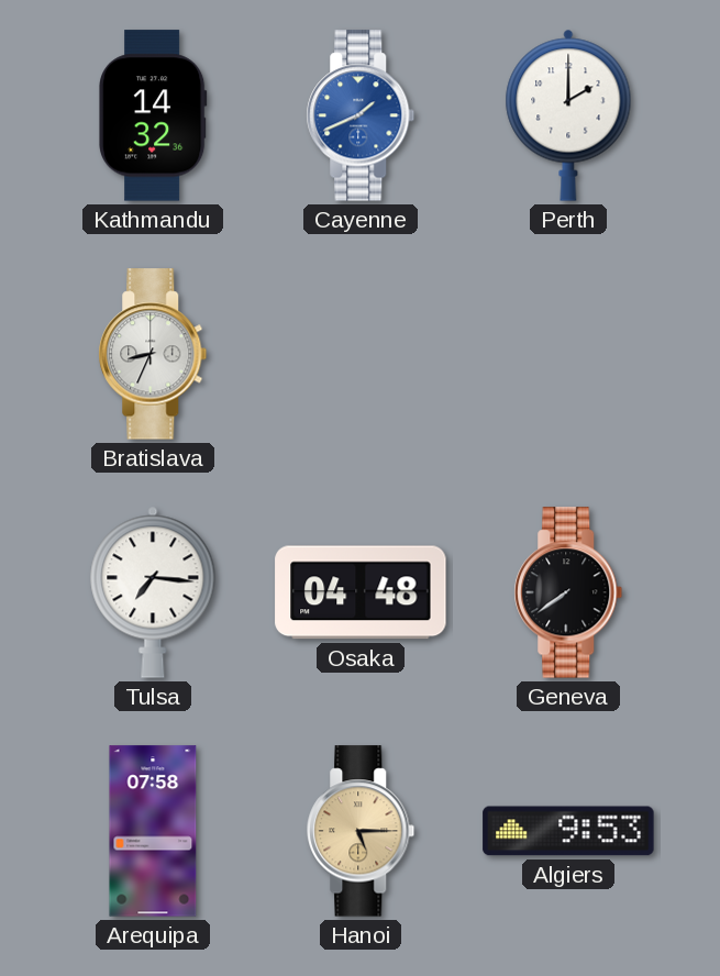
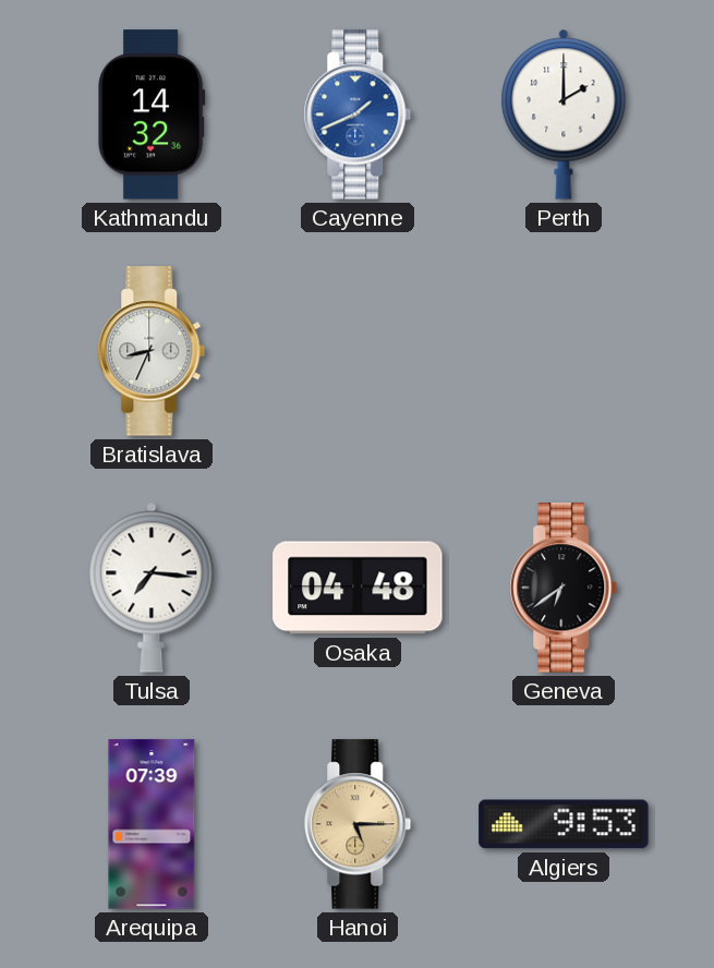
Geneva: 7:39 -> 6:39
Arequipa: 07:58 -> 07:39
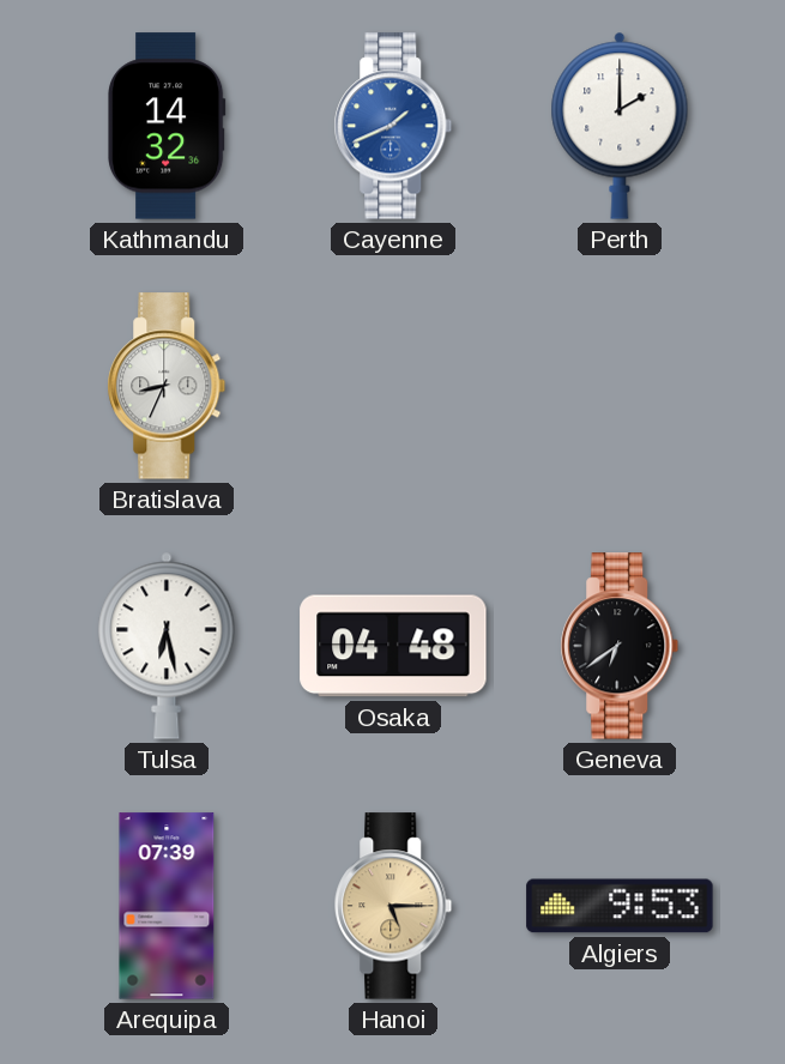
Tulsa: 7:16 -> 6:28
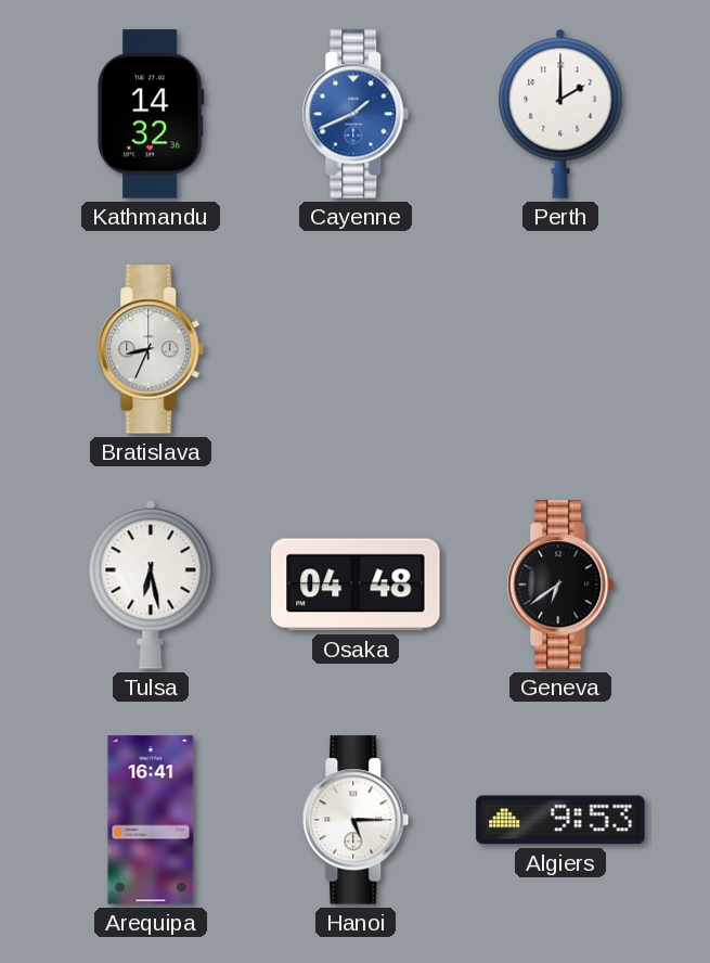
Arequipa: 07:39 -> 16:41
Hanoi dial: champagne -> white
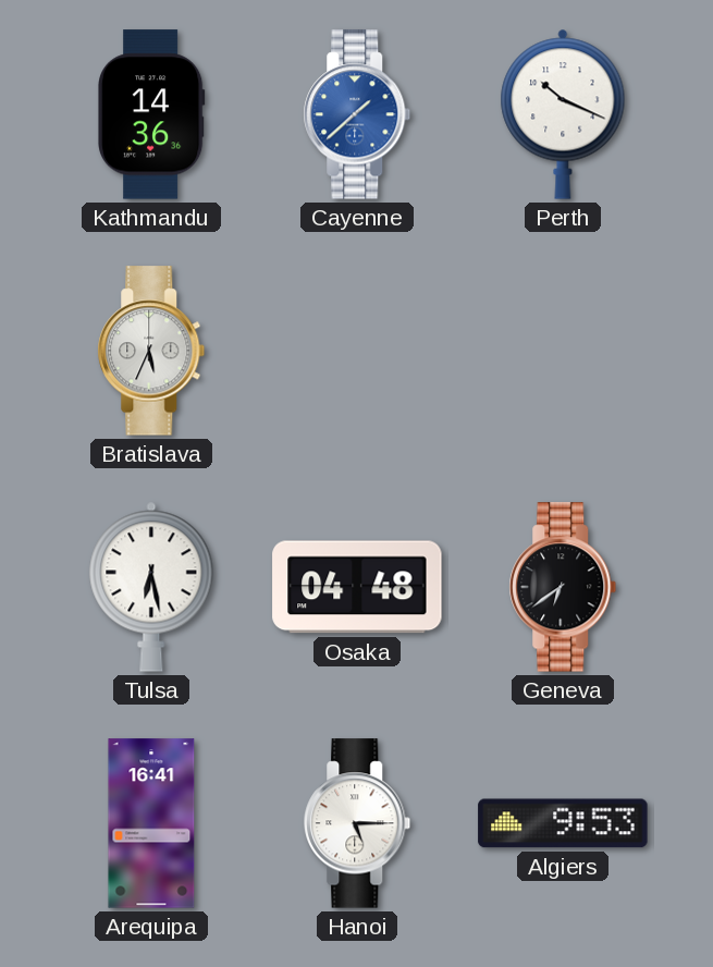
Kathmandu: 14:32 -> 14:36
Cayenne: 1:41 -> 1:38
Perth: 2:00 -> 10:19
Bratislava: 8:34 -> 5:34
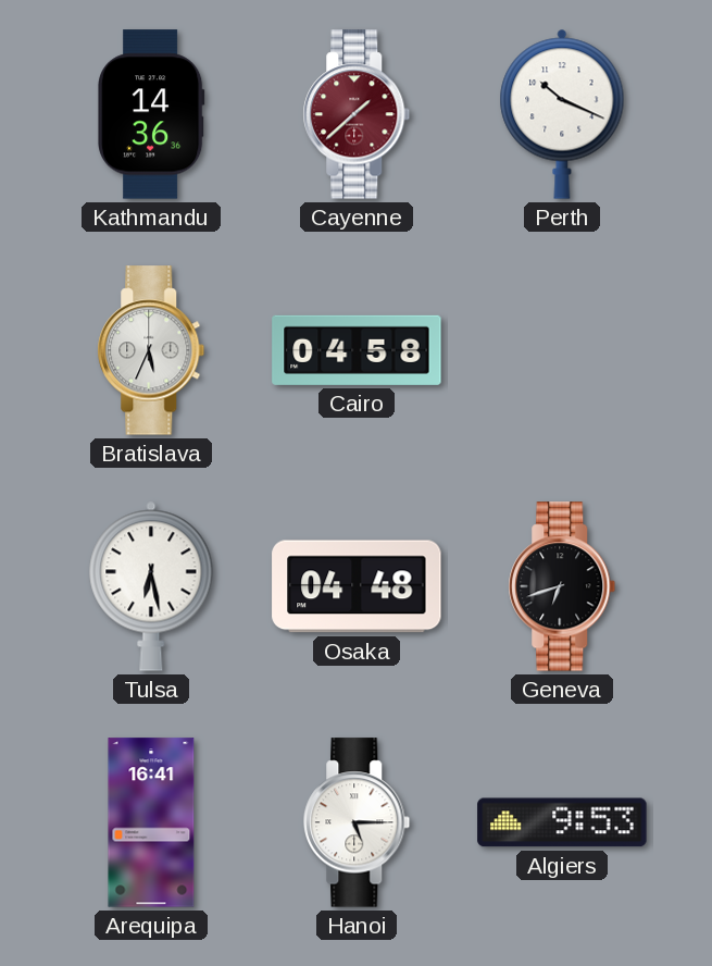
Cayenne dial: blue -> burgundy
Cairo: none -> 04:58
Geneva: 6:39 -> 6:42
